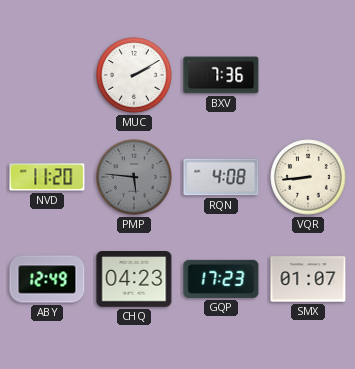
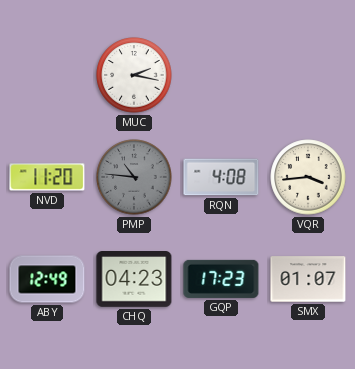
MUC: 2:10 -> 2:17
BXV: 7:36 -> none
PMP: 5:46 -> 10:46
VQR: 8:44 -> 3:44
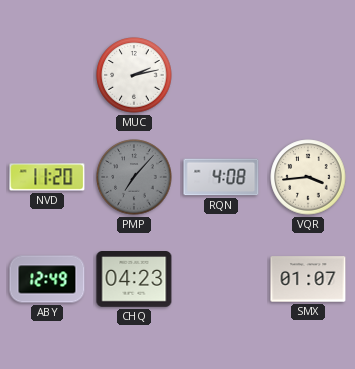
MUC: 2:17 -> 2:13
PMP: 10:46 -> 7:07
GQP: 17:23 -> none
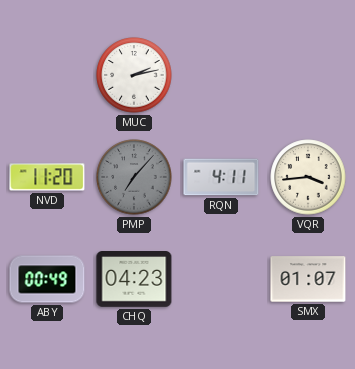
RQN: 4:08 -> 4:11
ABY: 12:49 -> 00:49
